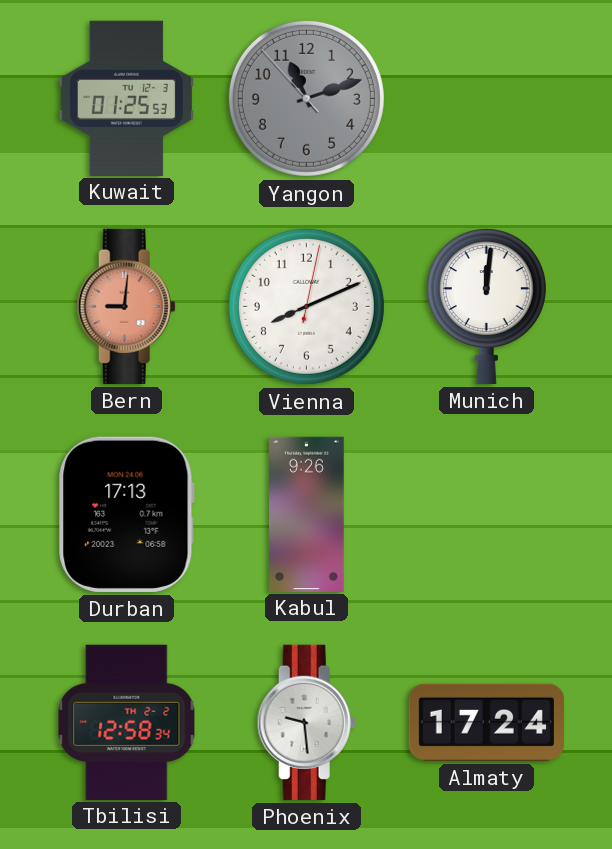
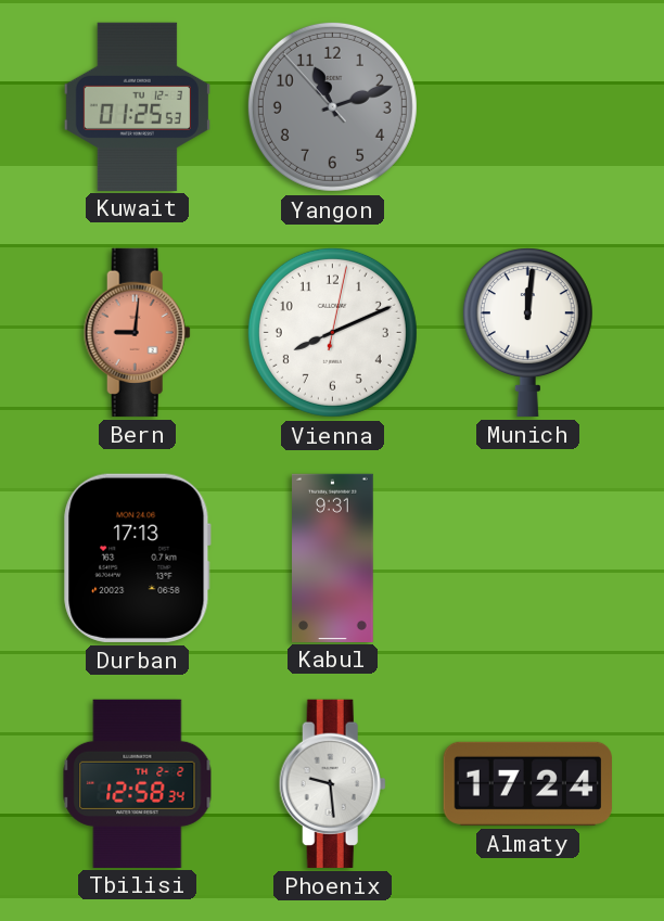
Kabul: 9:26 -> 9:31
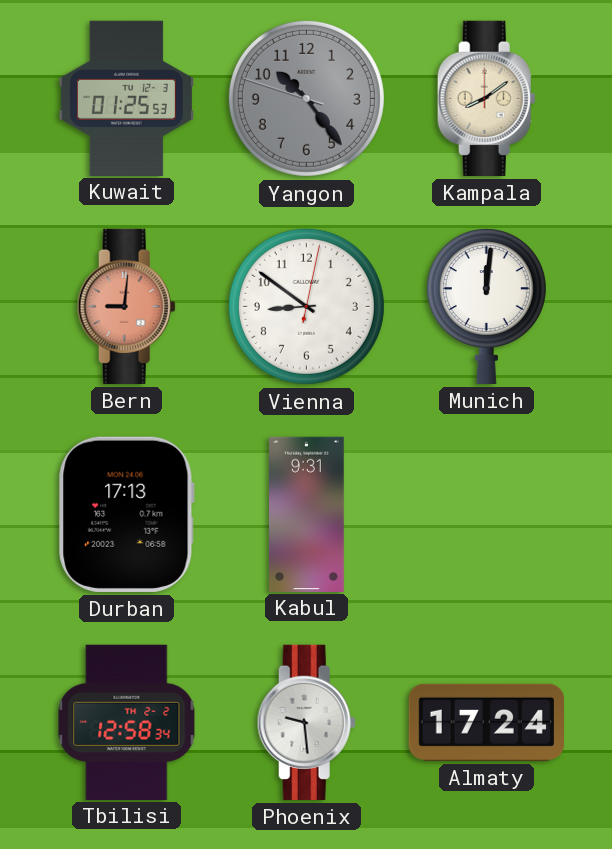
Yangon: 11:11 -> 10:23
Kampala: none -> 8:09
Vienna: 8:11 -> 8:51
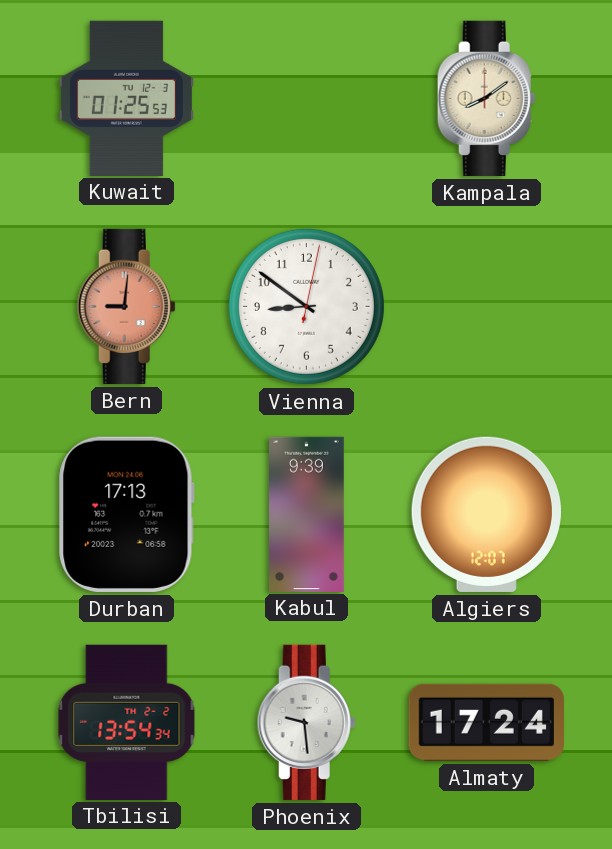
Yangon: 10:23 -> none
Munich: 12:01 -> none
Kabul: 9:31 -> 9:39
Algiers: none -> 12:07
Tbilisi: 12:58 -> 13:54
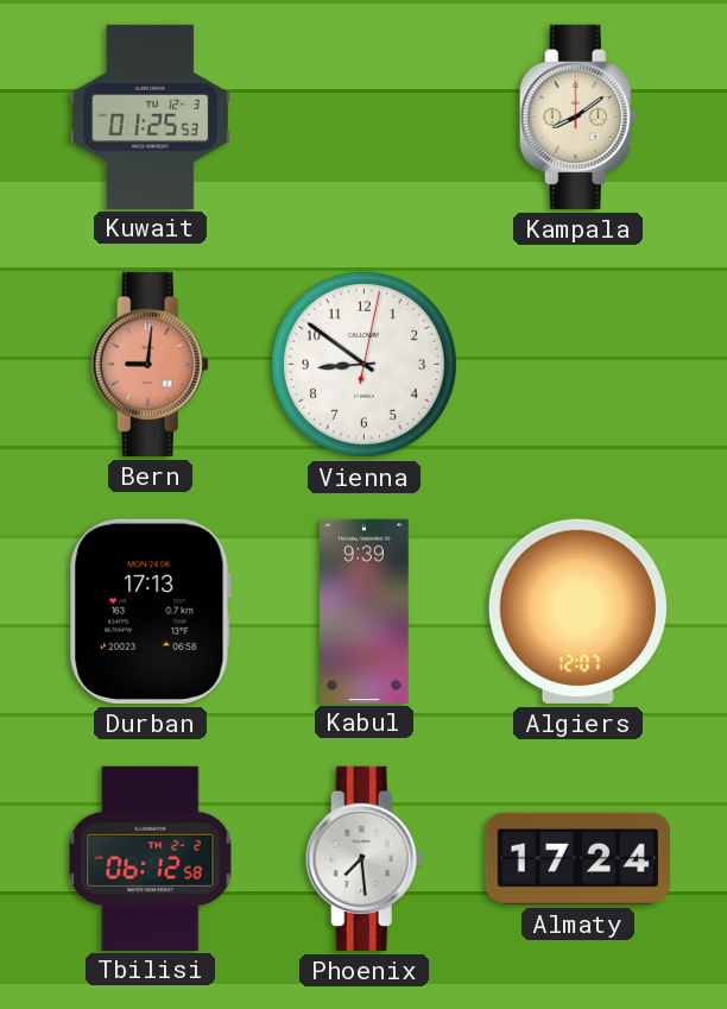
Tbilisi: 13:54 -> 06:12
Phoenix: 9:29 -> 7:29
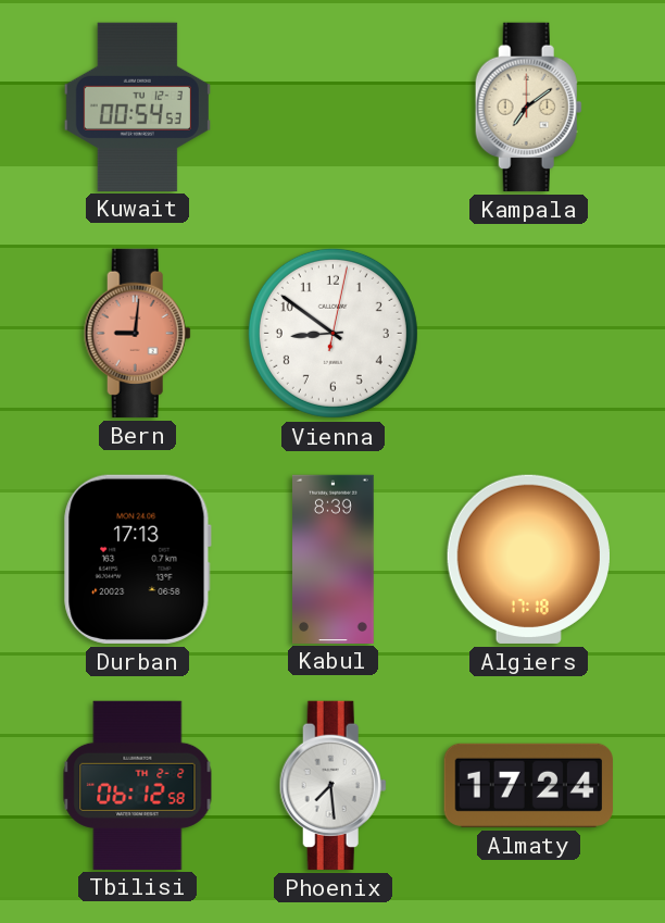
Kuwait: 01:25 -> 00:54
Kampala: 8:09 -> 7:09
Kabul: 9:39 -> 8:39
Algiers: 12:07 -> 17:18
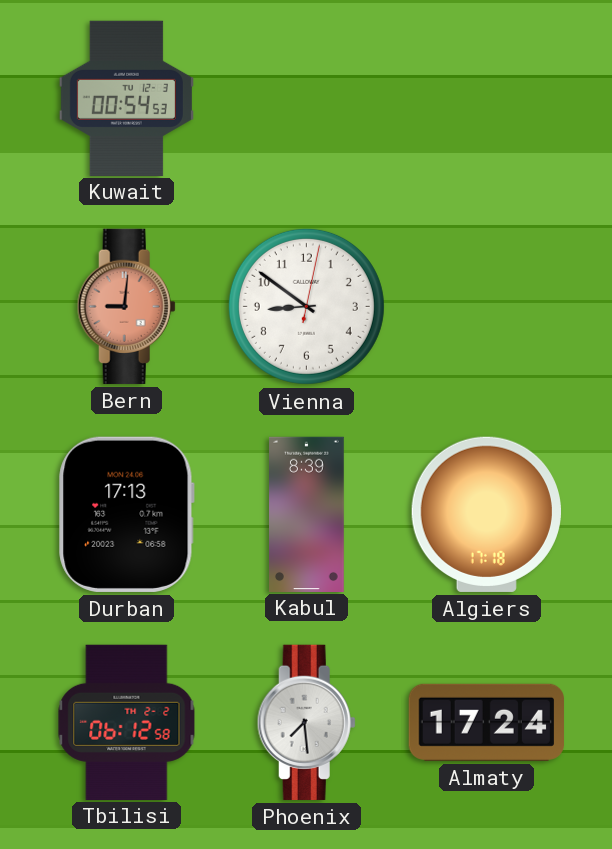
Kampala: 7:09 -> none
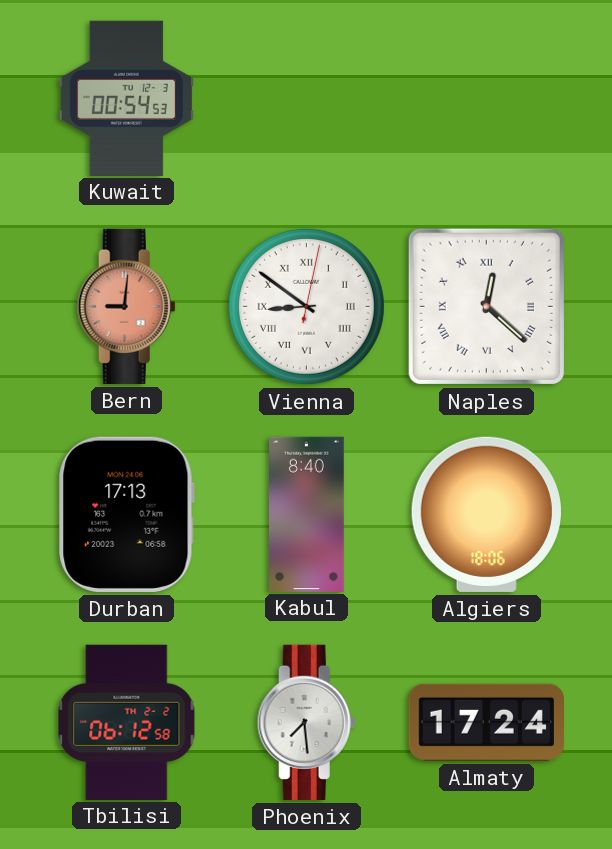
Vienna numerals: Arabic -> Roman
Naples: none -> 12:22
Kabul: 8:39 -> 8:40
Algiers: 17:18 -> 18:06
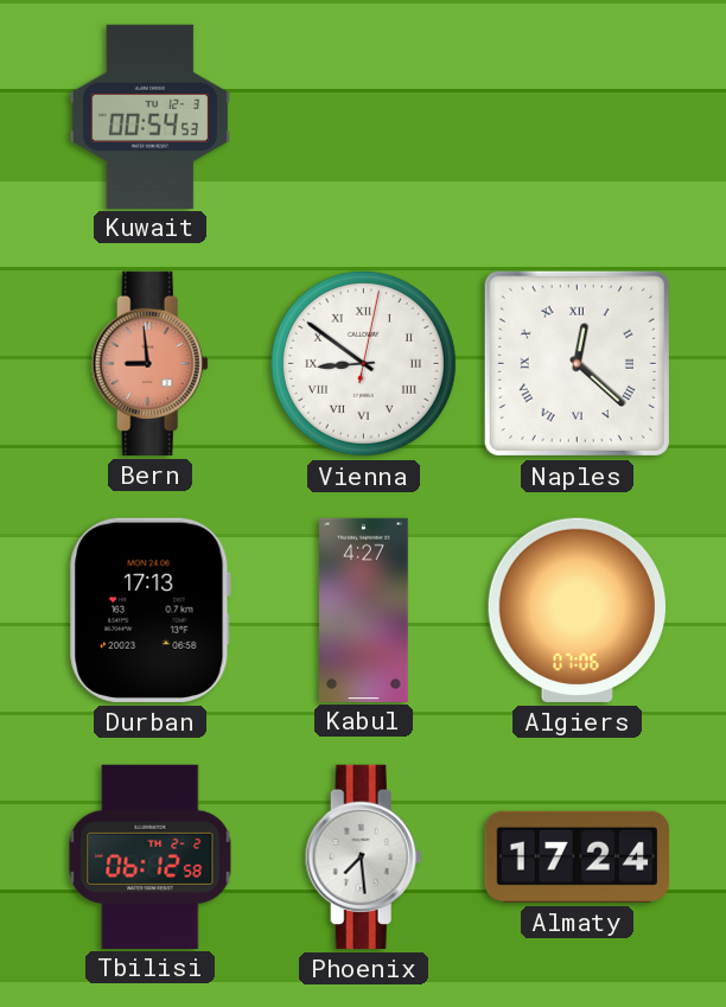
Bern: 9:01 -> 8:59
Kabul: 8:40 -> 4:27
Algiers: 18:06 -> 07:06
